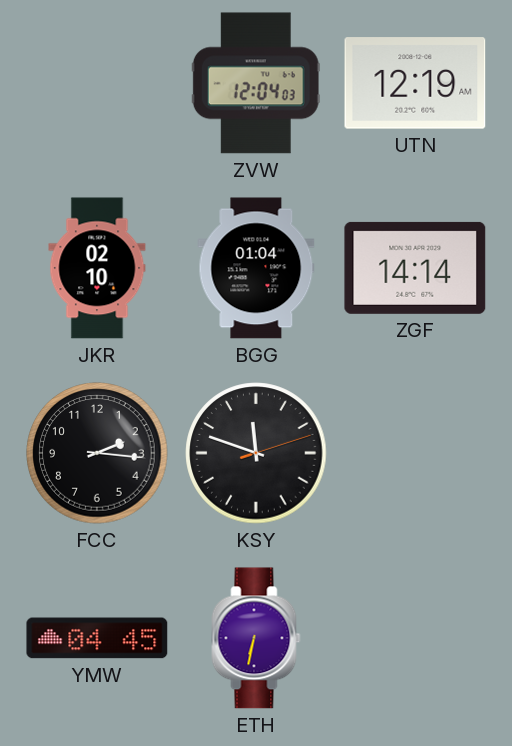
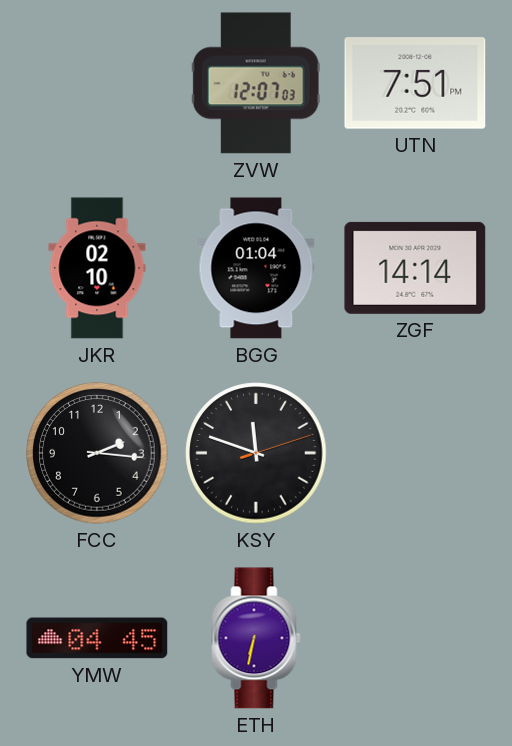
ZVW: 12:04 -> 12:07
UTN: 12:19 -> 7:51
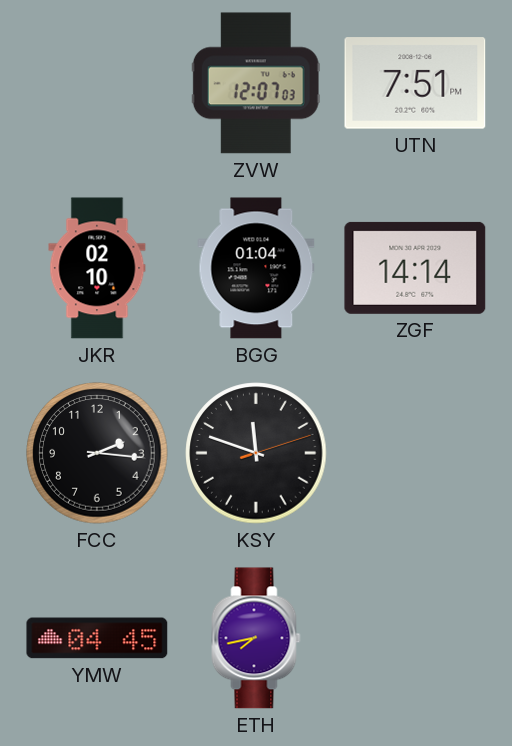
ETH: 6:32 -> 7:43
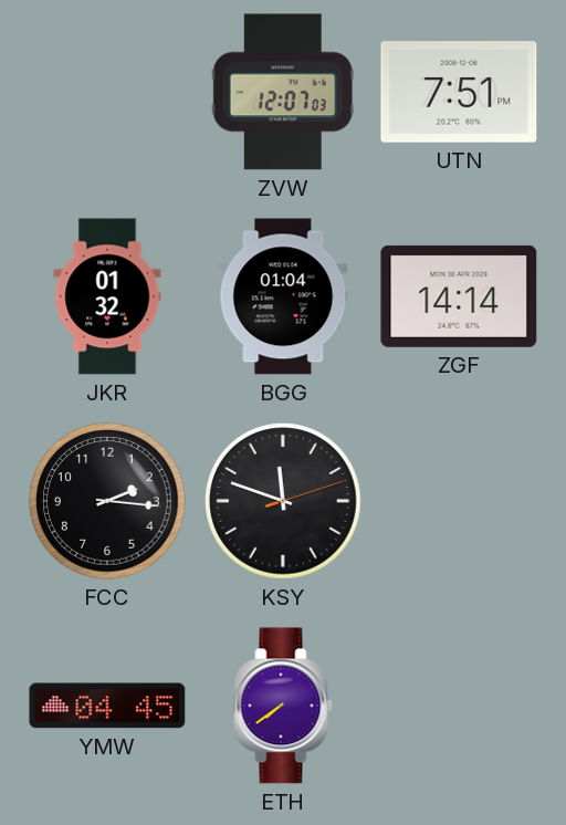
JKR: 02:10 -> 01:32
ETH: 7:43 -> 7:39
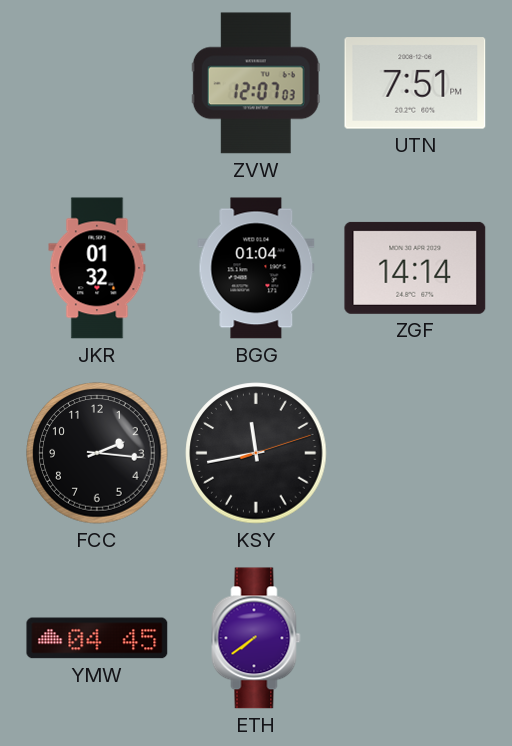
KSY: 11:48 -> 11:43
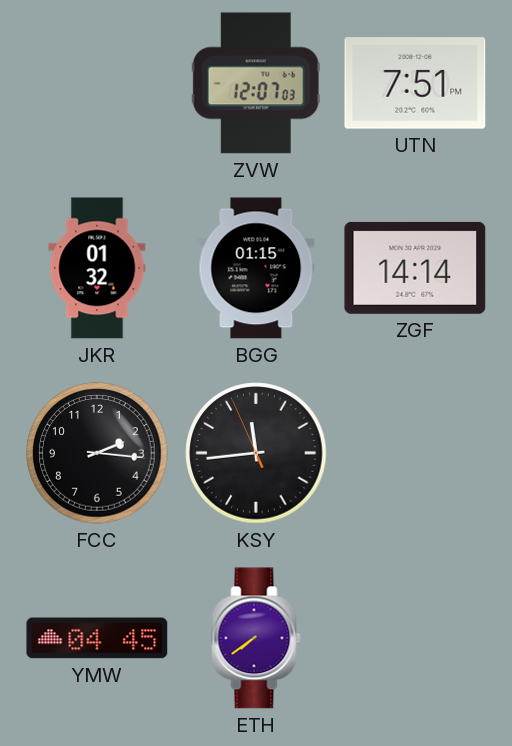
BGG: 01:04 -> 01:15
KSY: 11:43:12 -> 11:43:56
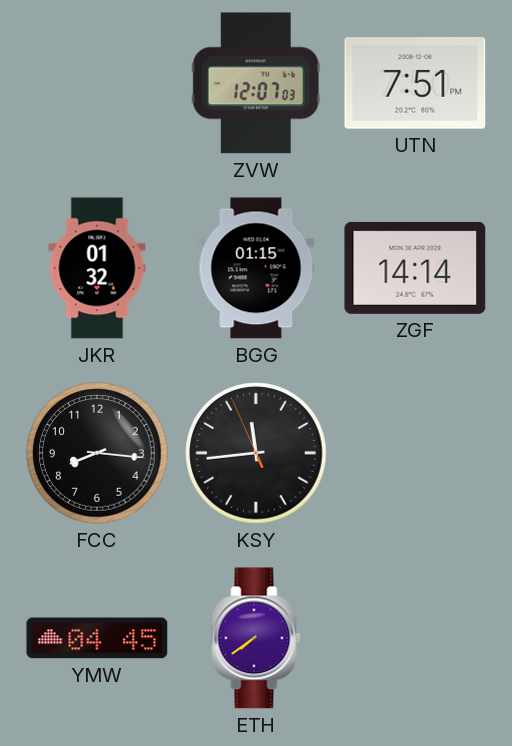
FCC: 2:16 -> 8:16
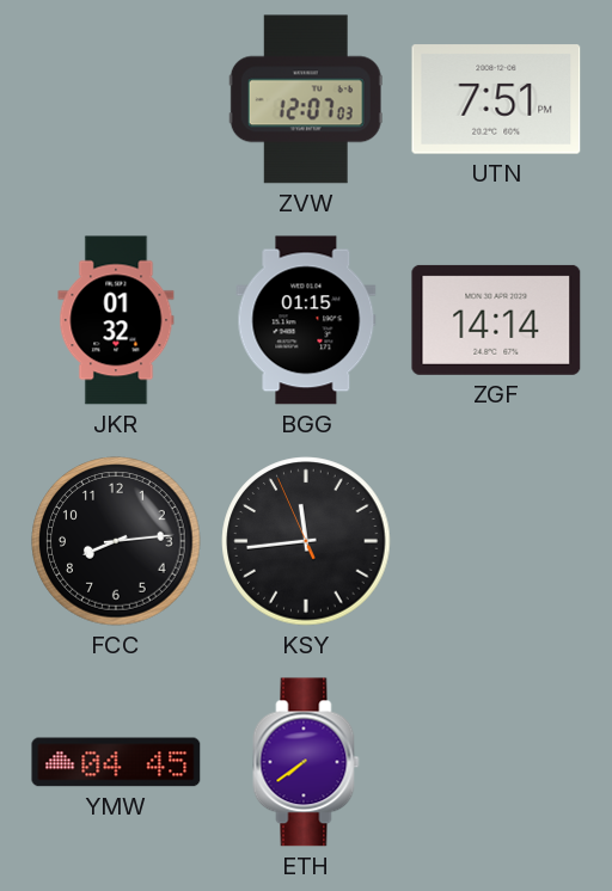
FCC: 8:16 -> 8:14
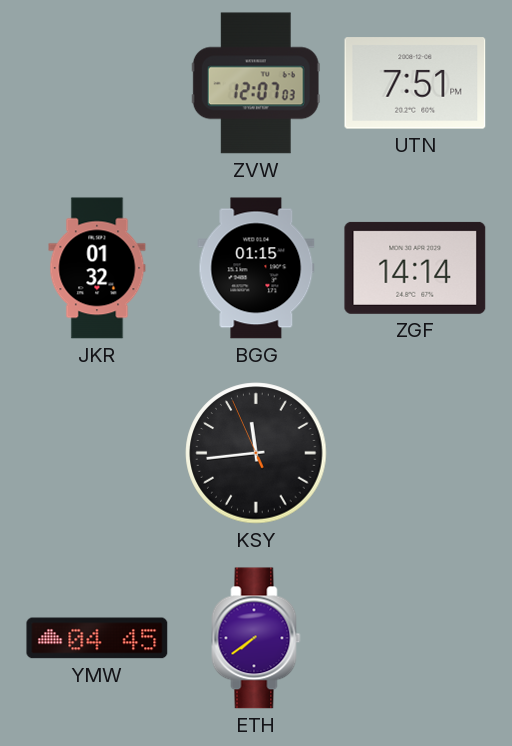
FCC: 8:14 -> none
